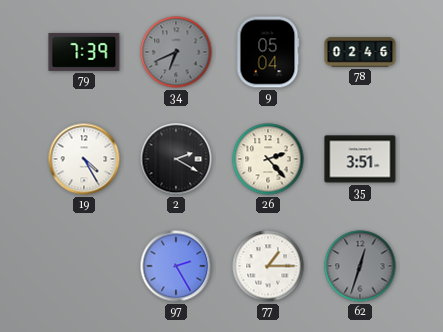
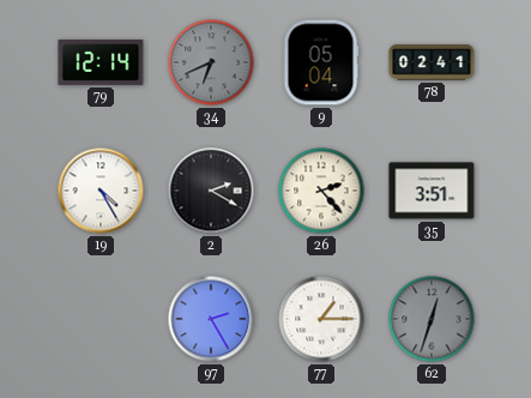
79: 7:39 -> 12:14
78: 02:46 -> 02:41
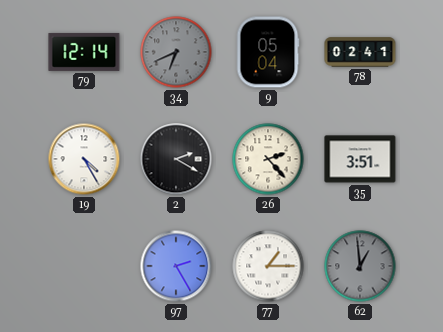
62: 12:33 -> 12:59
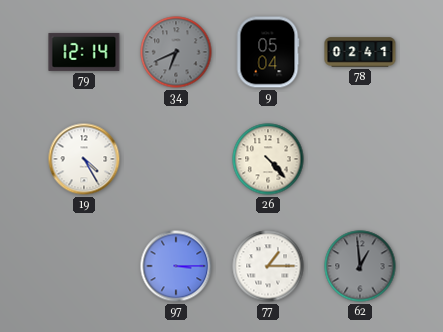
2: 2:20 -> none
26: 2:23 -> 4:23
35: 3:51 -> none
97: 2:25 -> 3:15
